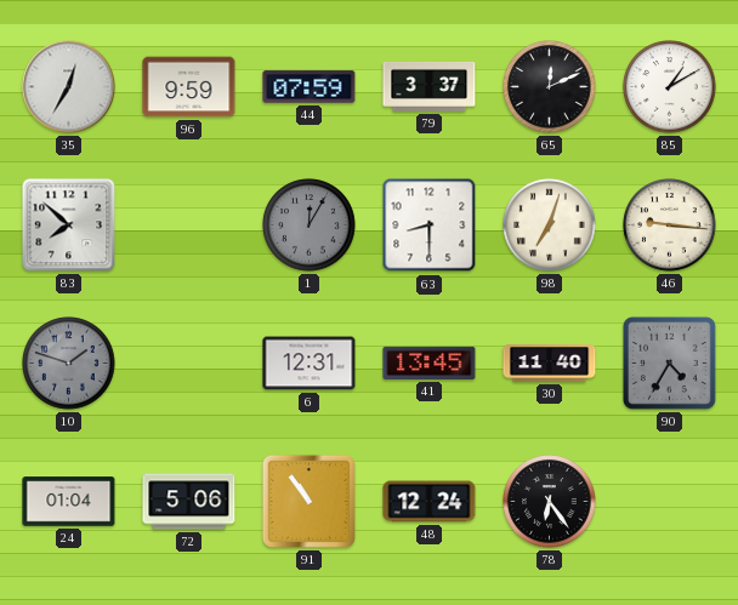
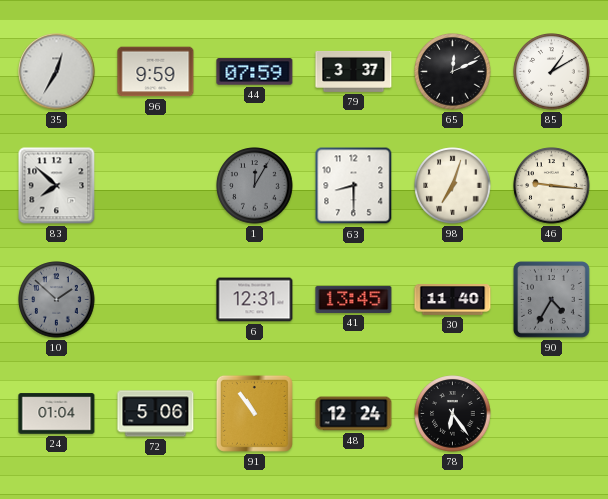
10: 1:48 -> 1:52
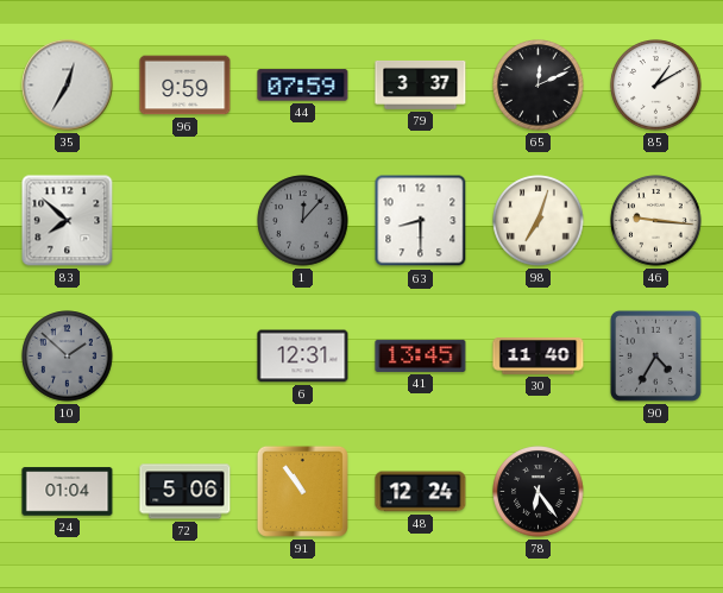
1: 12:05 -> 12:07
